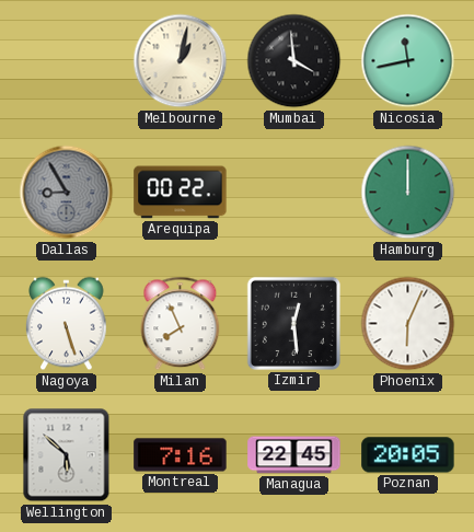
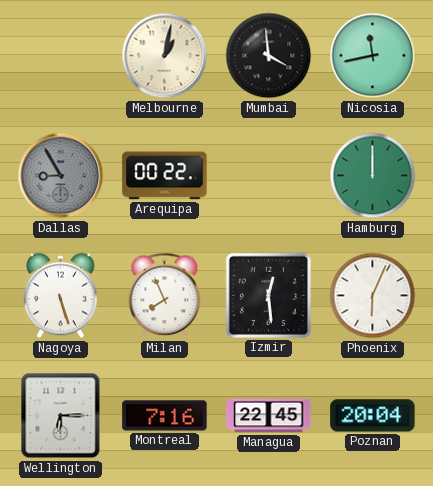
Wellington: 5:52 -> 6:15
Poznan: 20:05 -> 20:04
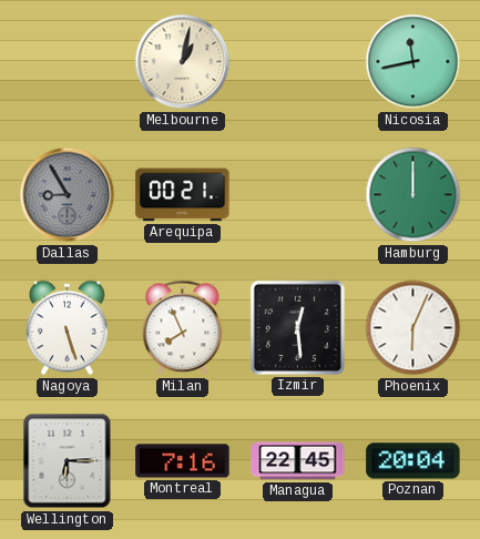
Mumbai: 3:59 -> none
Arequipa: 00:22 -> 00:21
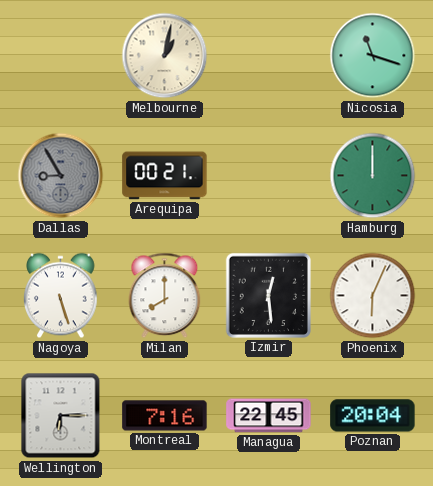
Nicosia: 11:43 -> 11:18
Milan: 7:56 -> 8:00
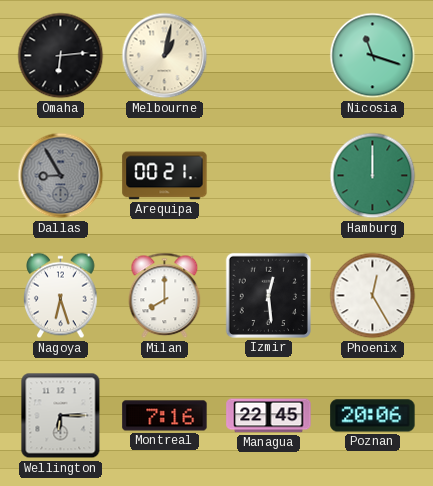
Omaha: none -> 6:14
Nagoya: 5:27 -> 6:27
Phoenix: 6:04 -> 12:25
Poznan: 20:04 -> 20:06
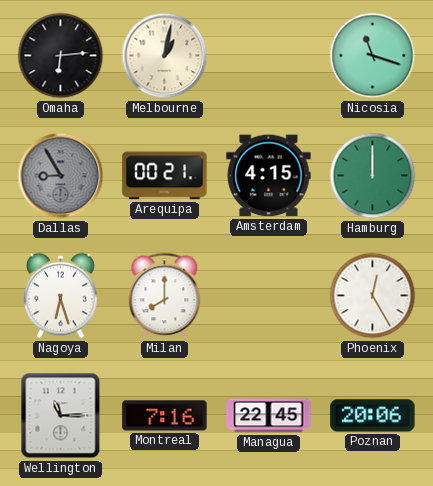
Amsterdam: none -> 4:15
Izmir: 12:29 -> none
Wellington: 6:15 -> 11:15
